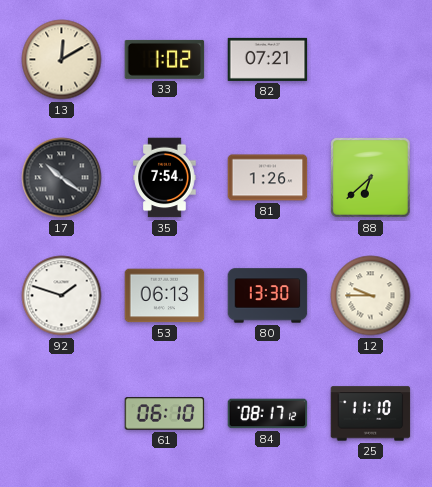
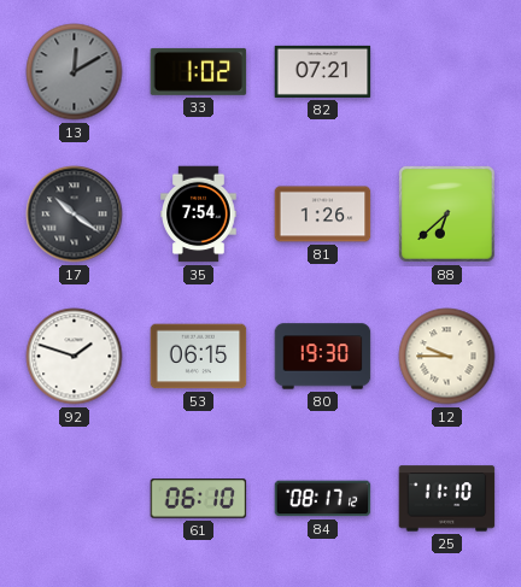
13 dial: cream -> grey
53: 06:13 -> 06:15
80: 13:30 -> 19:30
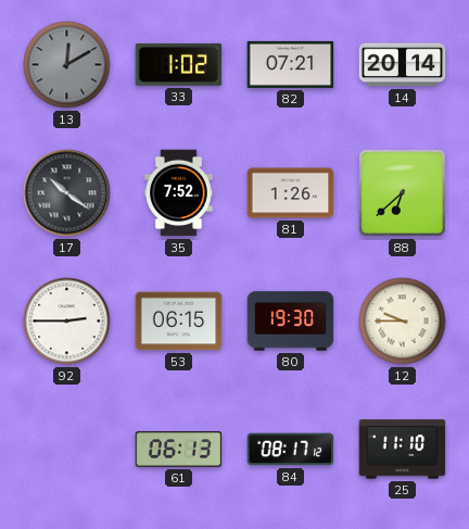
14: none -> 20:14
35: 7:54 -> 7:52
92: 1:48 -> 2:45
61: 06:10 -> 06:13
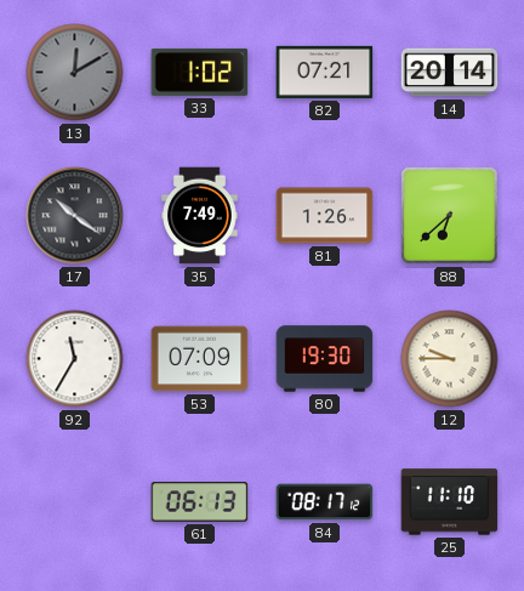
35: 7:52 -> 7:49
92: 2:45 -> 11:35
53: 06:15 -> 07:09
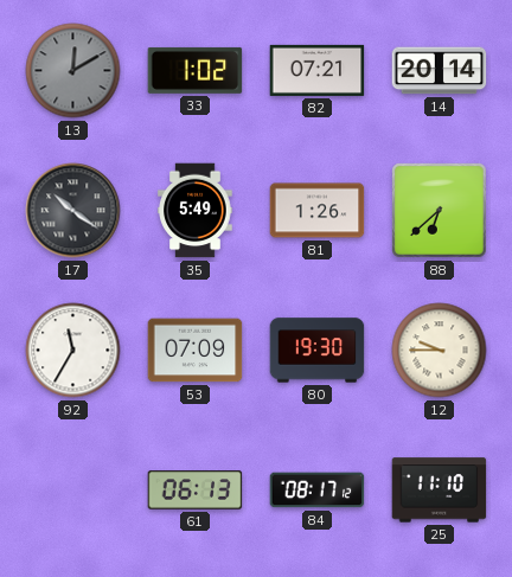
35: 7:49 -> 5:49
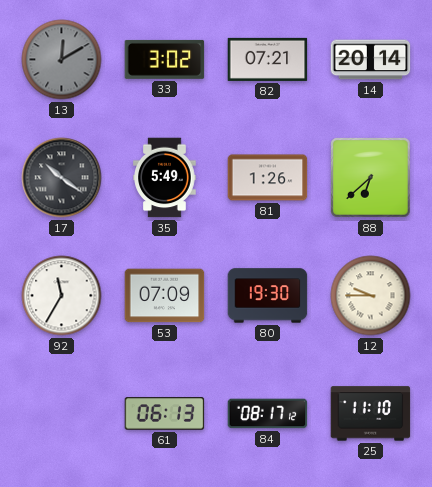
33: 1:02 -> 3:02
